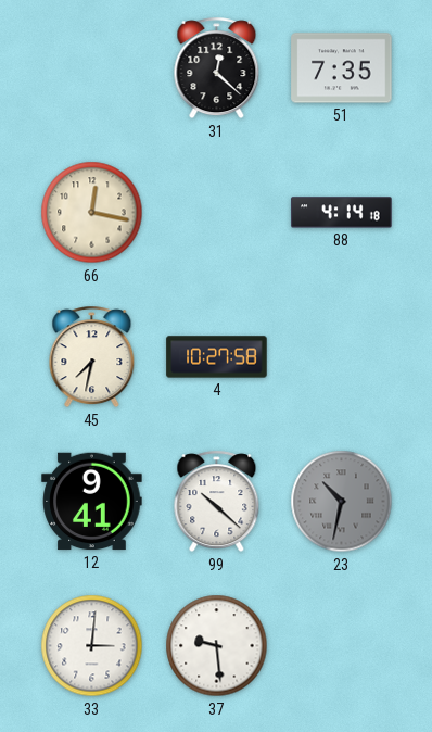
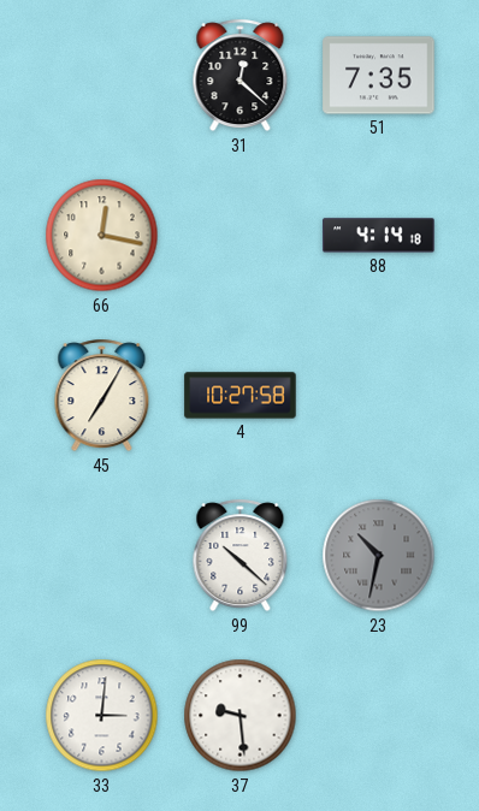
45: 7:32 -> 7:05
12: 9:41 -> none
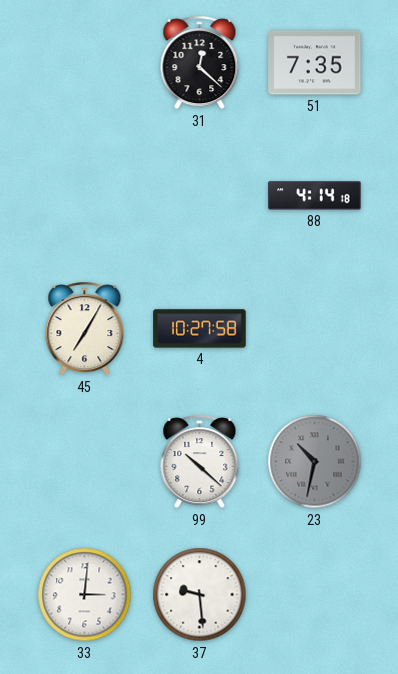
66: 12:17 -> none
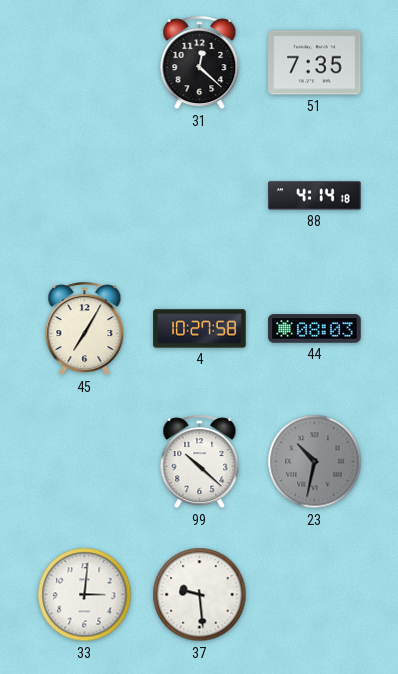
44: none -> 08:03
